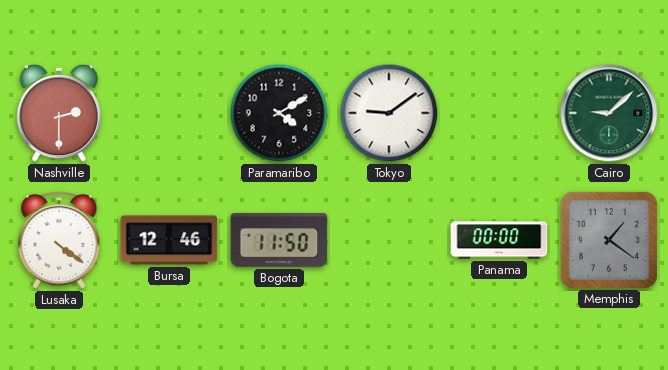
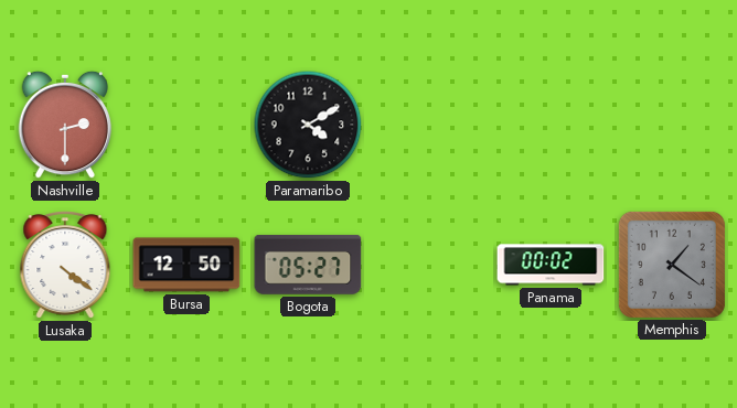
Tokyo: 9:09 -> none
Cairo: 9:08 -> none
Bursa: 12:46 -> 12:50
Bogota: 11:50 -> 05:27
Panama: 00:00 -> 00:02
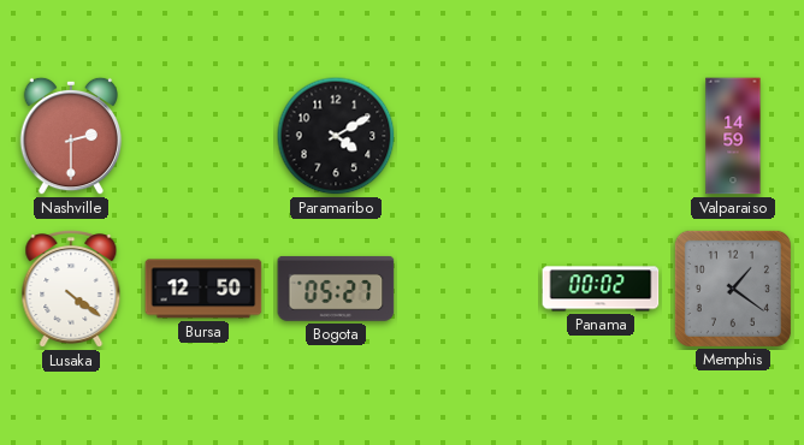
Valparaiso: none -> 14:59
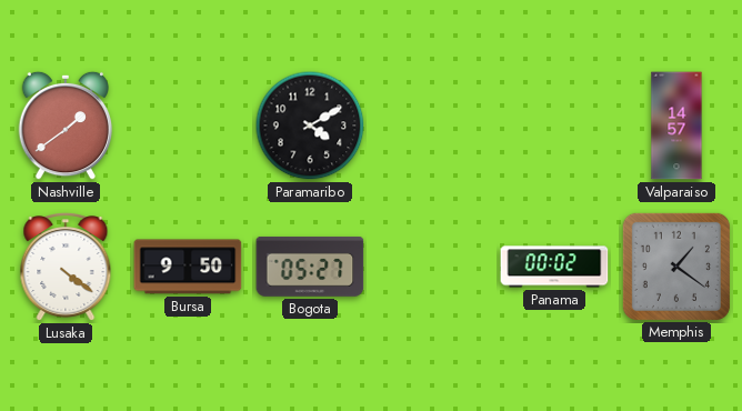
Nashville: 2:30 -> 1:39
Valparaiso: 14:59 -> 14:57
Bursa: 12:50 -> 9:50
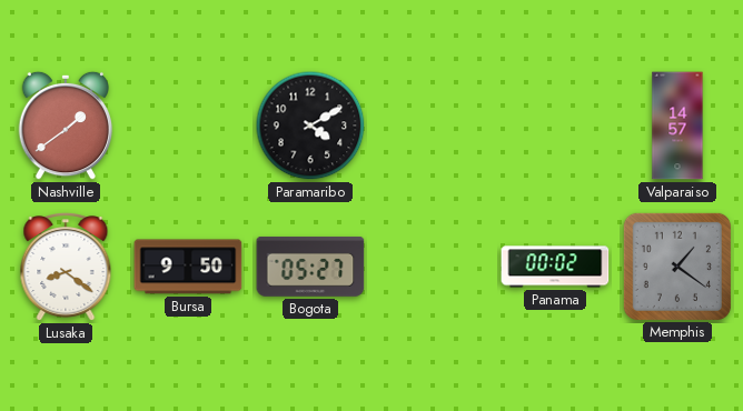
Lusaka: 4:21 -> 8:21
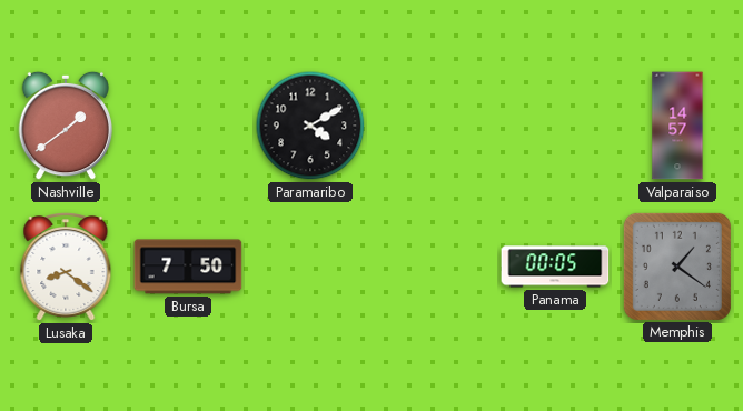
Bursa: 9:50 -> 7:50
Bogota: 05:27 -> none
Panama: 00:02 -> 00:05
